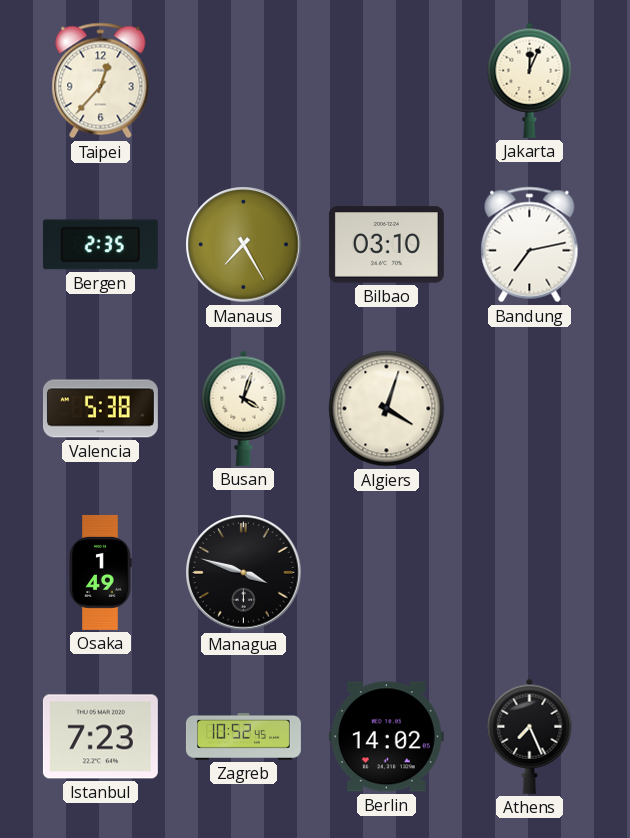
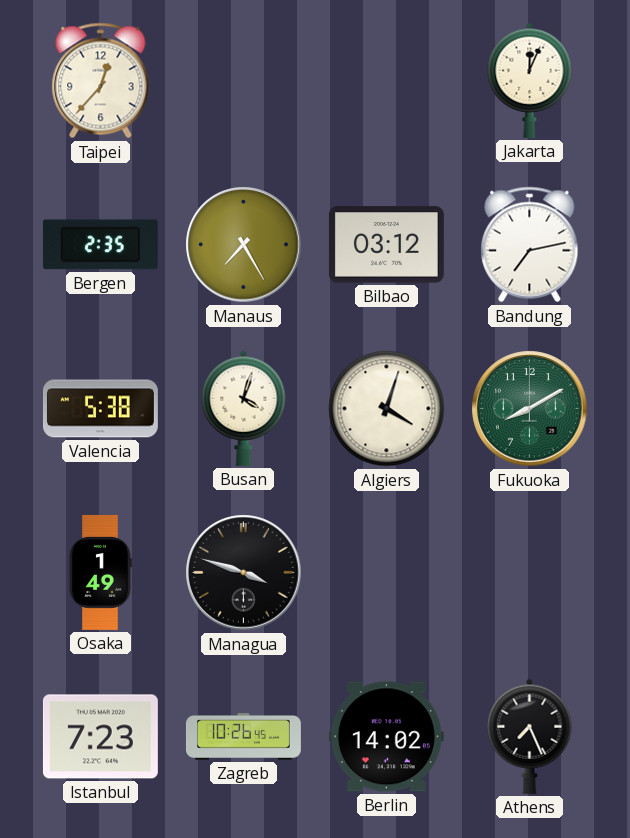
Bilbao: 03:10 -> 03:12
Fukuoka: none -> 8:10
Zagreb: 10:52 -> 10:26
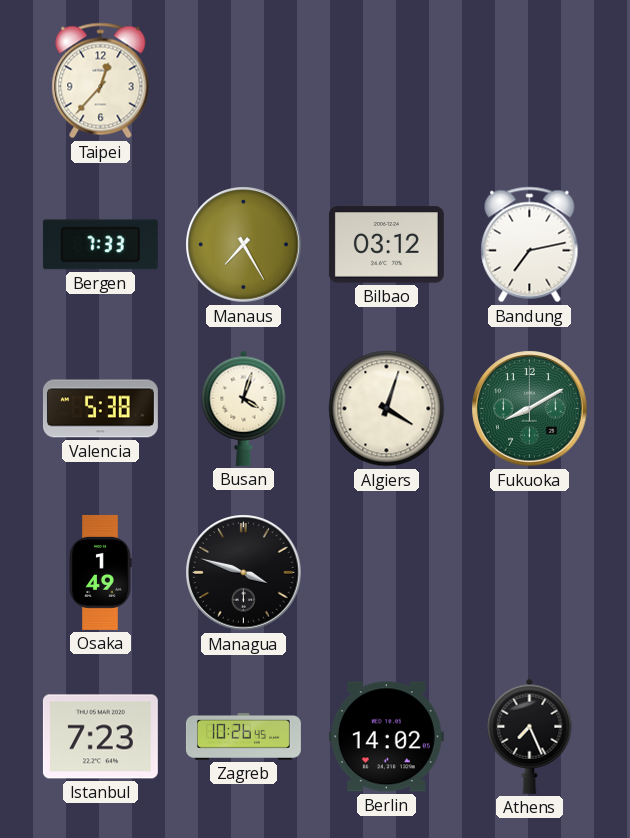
Jakarta: 12:04 -> none
Bergen: 2:35 -> 7:33
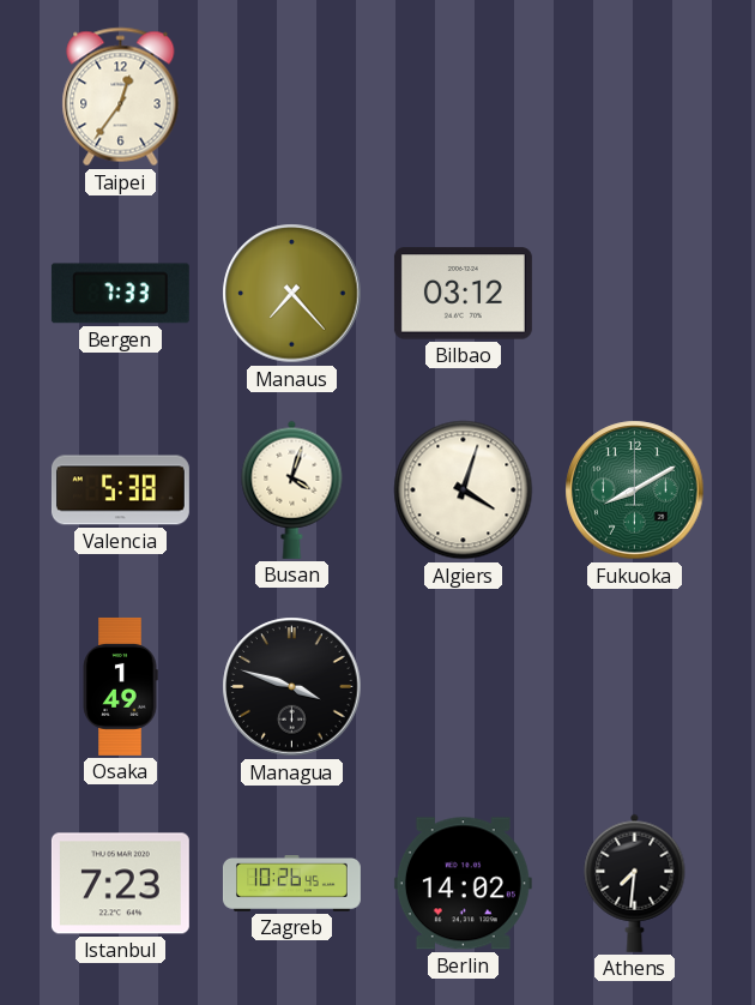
Taipei: 12:37 -> 12:36
Manaus: 7:25 -> 7:23
Bandung: 7:13 -> none
Athens: 7:26 -> 7:31
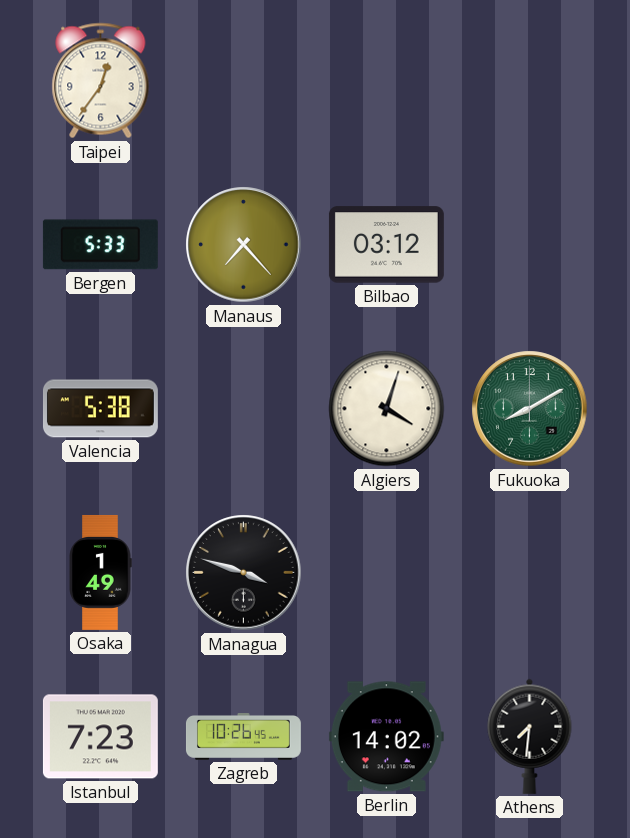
Bergen: 7:33 -> 5:33
Busan: 4:03 -> none
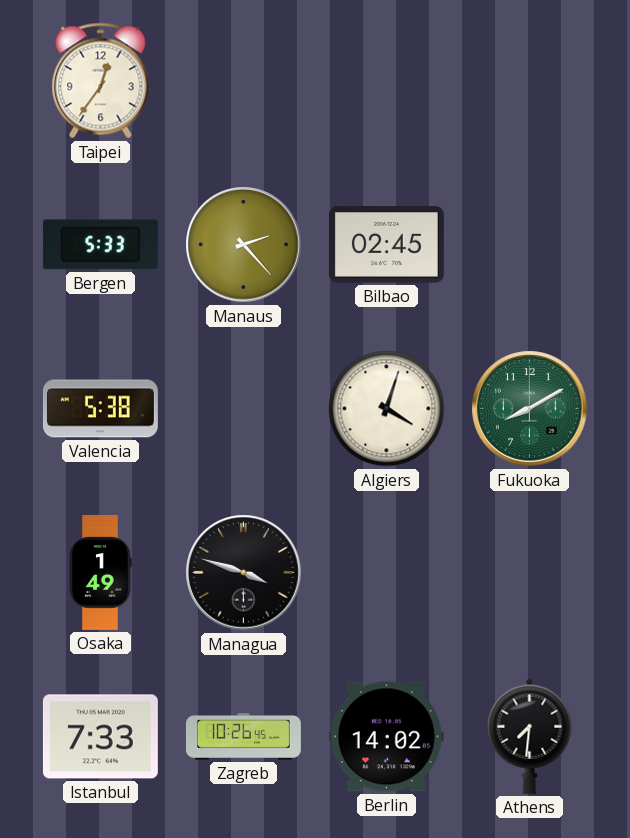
Manaus: 7:23 -> 2:23
Bilbao: 03:12 -> 02:45
Istanbul: 7:23 -> 7:33
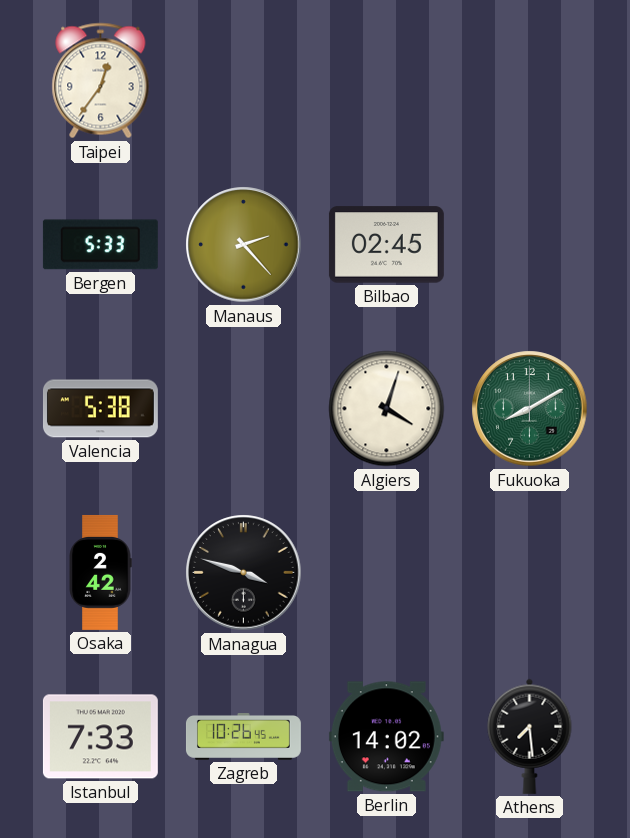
Osaka: 1:49 -> 2:42
Athens: 7:31 -> 7:29
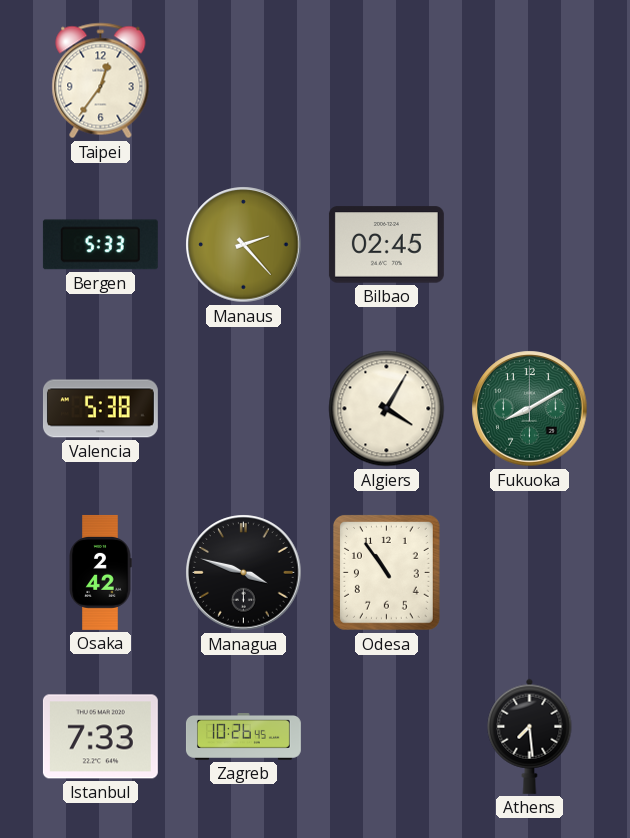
Algiers: 4:03 -> 4:05
Odesa: none -> 10:54
Berlin: 14:02 -> none
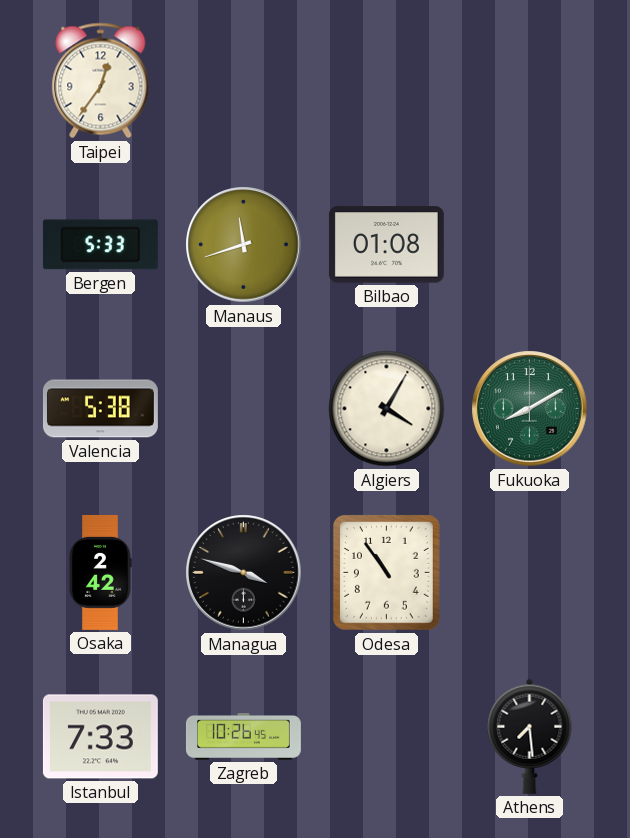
Manaus: 2:23 -> 11:42
Bilbao: 02:45 -> 01:08
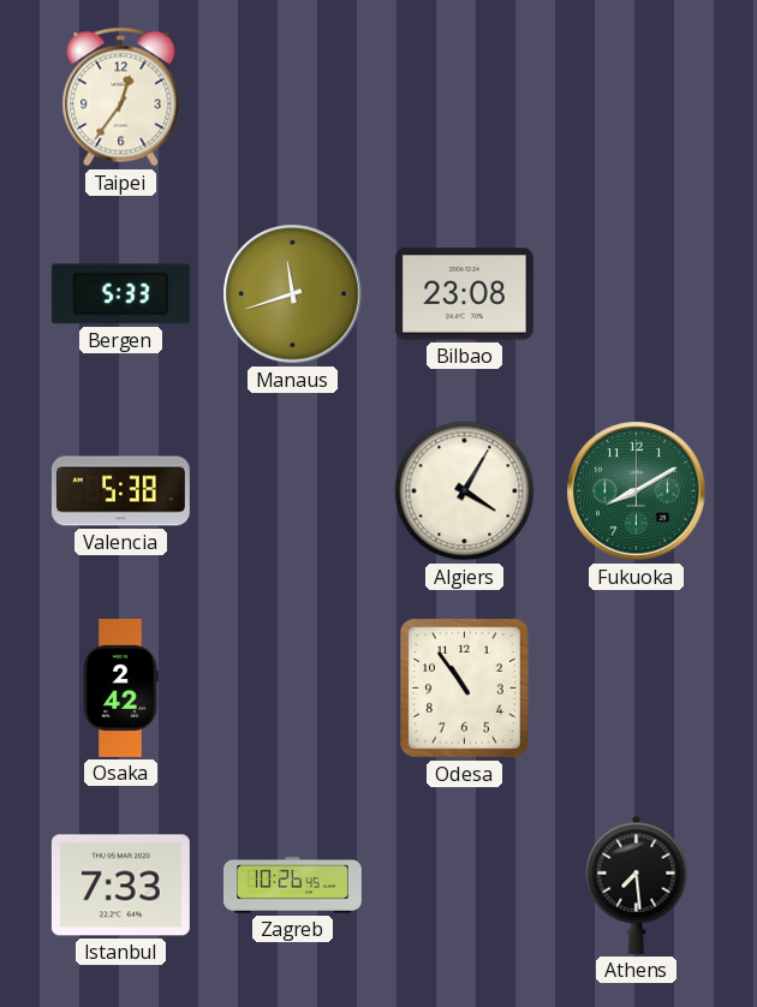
Bilbao: 01:08 -> 23:08
Managua: 3:48 -> none
